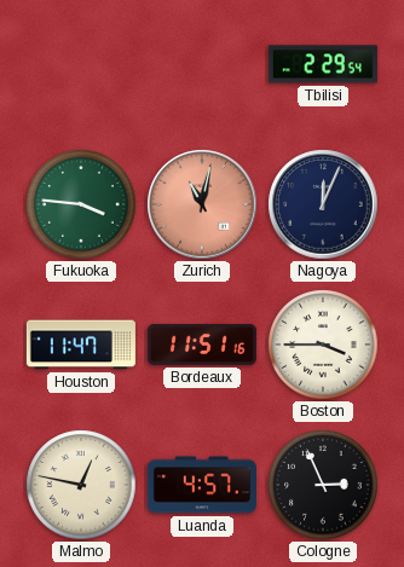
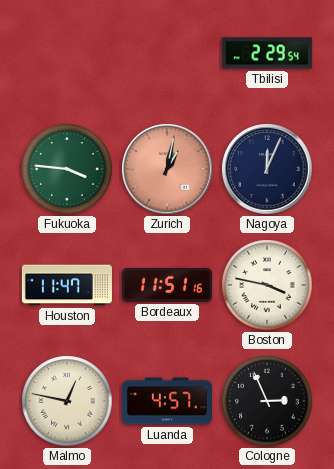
Zurich: 11:02 -> 1:02
Boston: 3:45 -> 3:47
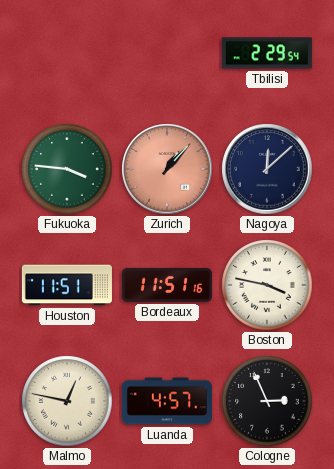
Zurich: 1:02 -> 1:07
Nagoya: 12:04 -> 12:08
Houston: 11:47 -> 11:51
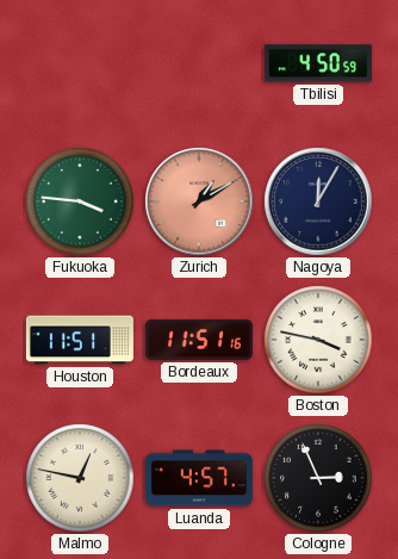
Tbilisi: 2:29 -> 4:50
Zurich: 1:07 -> 1:10
Nagoya: 12:08 -> 12:05
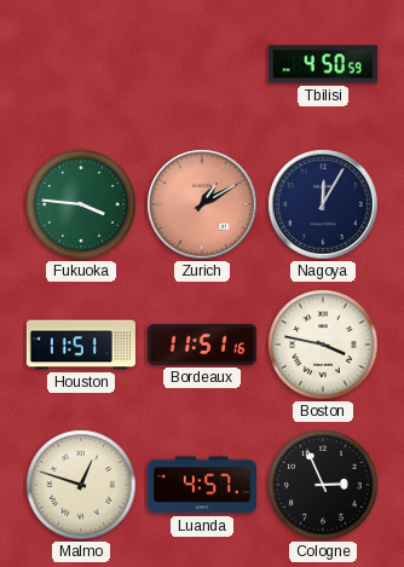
Malmo: 12:47 -> 12:48
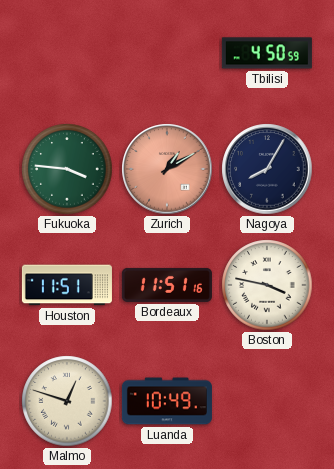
Nagoya: 12:05 -> 8:05
Luanda: 4:57 -> 10:49
Cologne: 2:56 -> none
